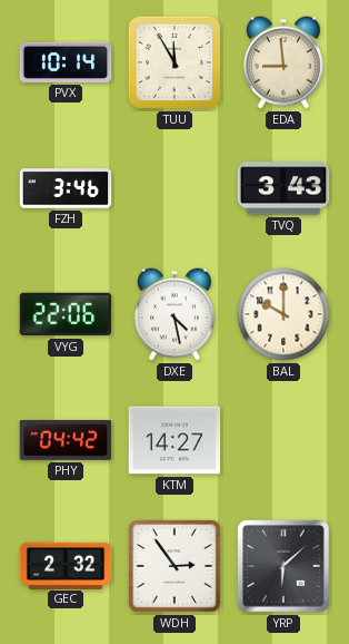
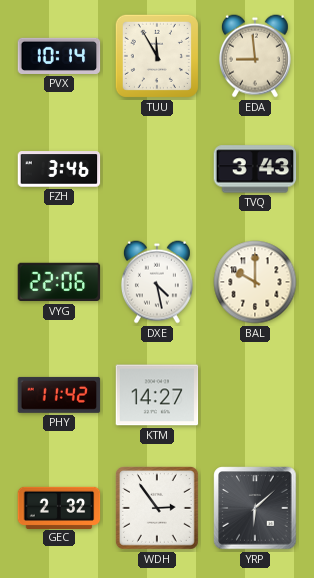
PHY: 04:42 -> 11:42
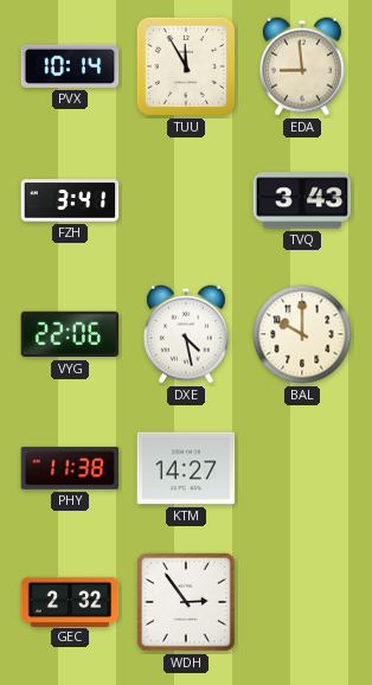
FZH: 3:46 -> 3:41
PHY: 11:42 -> 11:38
YRP: 6:08 -> none
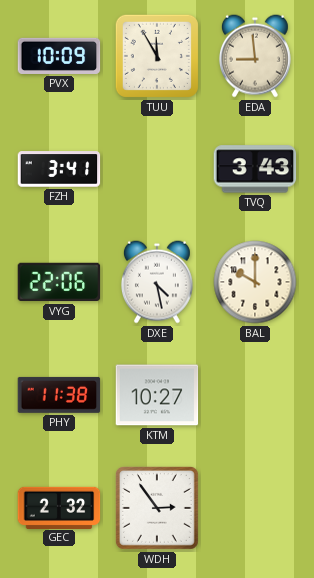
PVX: 10:14 -> 10:09
KTM: 14:27 -> 10:27
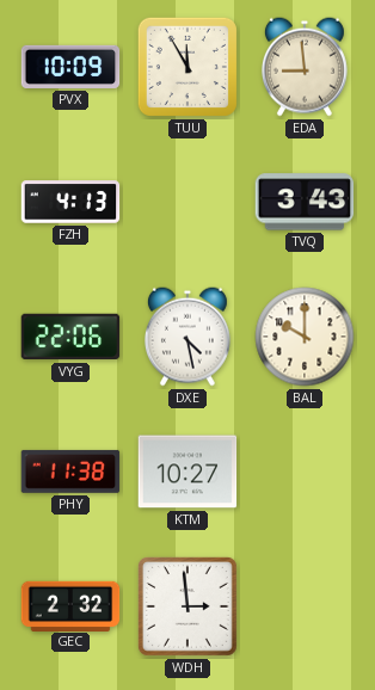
FZH: 3:41 -> 4:13
WDH: 2:54 -> 2:59
